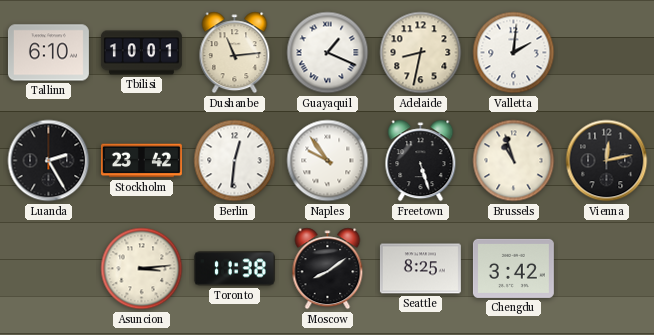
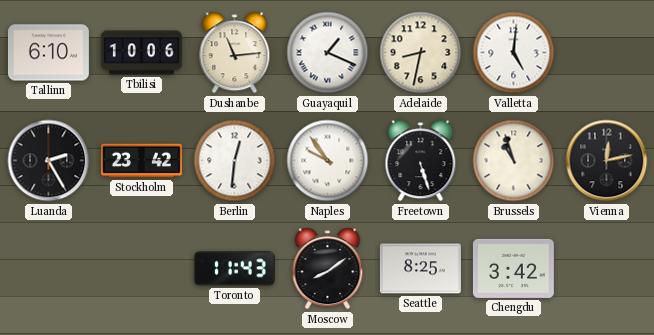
Tbilisi: 10:01 -> 10:06
Valletta: 2:01 -> 5:01
Asuncion: 3:14 -> none
Toronto: 11:38 -> 11:43
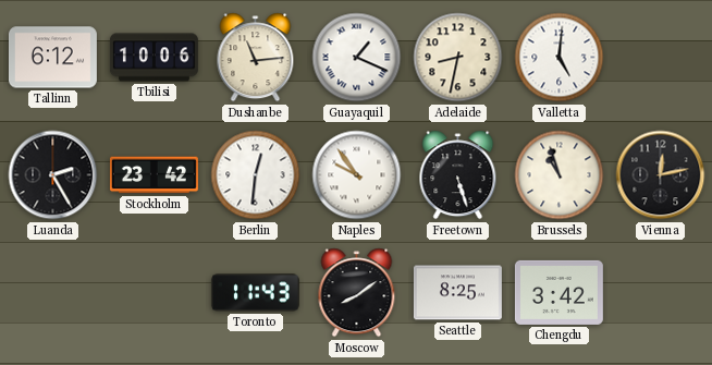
Tallinn: 6:10 -> 6:12
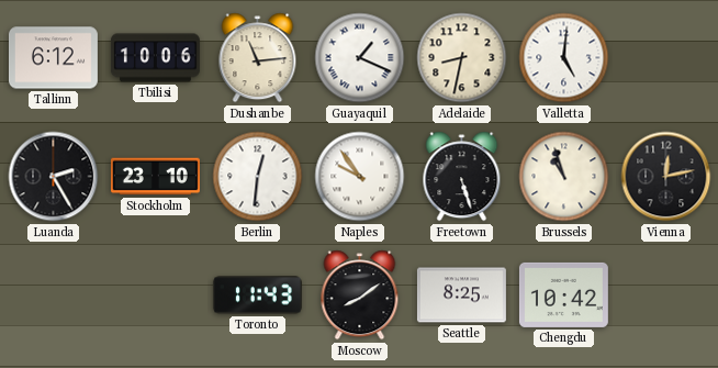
Stockholm: 23:42 -> 23:10
Chengdu: 3:42 -> 10:42
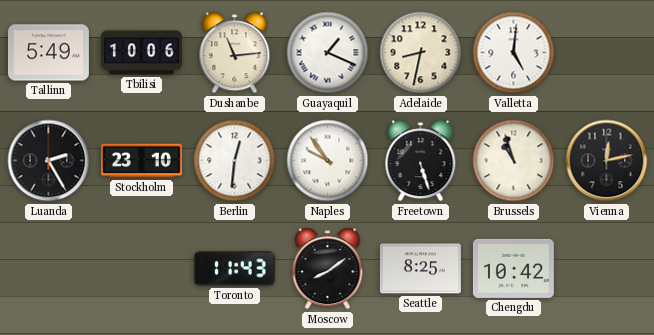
Tallinn: 6:12 -> 5:49
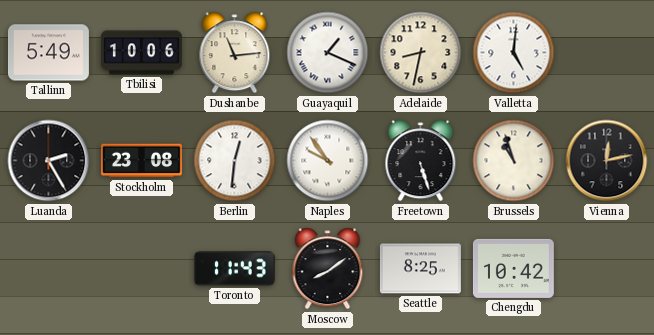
Stockholm: 23:10 -> 23:08
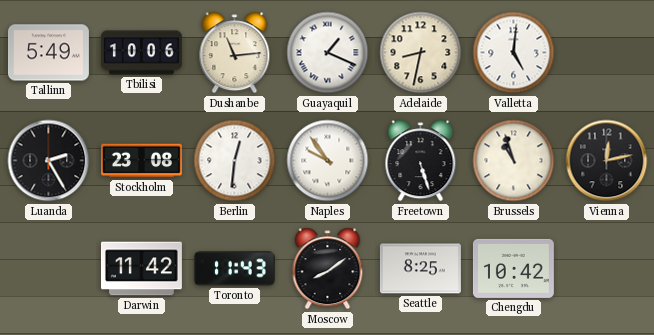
Darwin: none -> 11:42
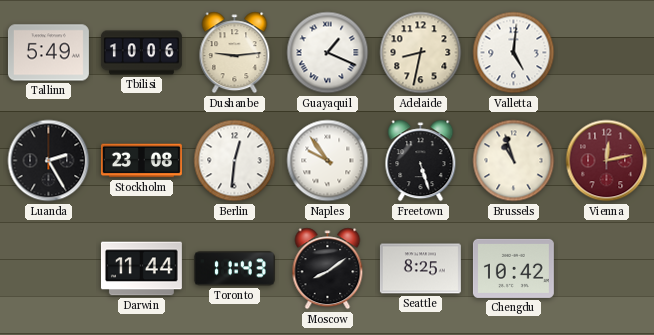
Dushanbe: 11:14 -> 9:14
Vienna dial: black -> burgundy
Darwin: 11:42 -> 11:44
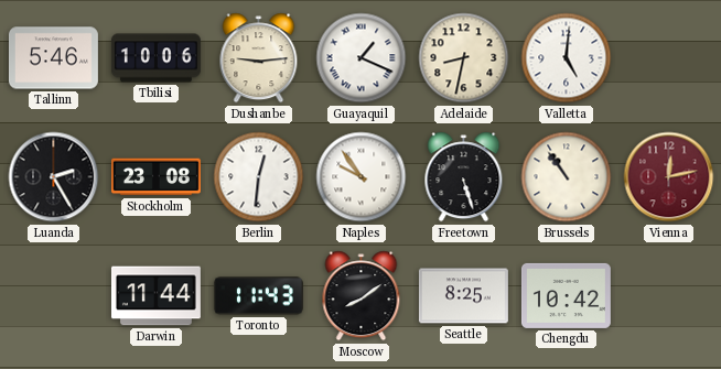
Tallinn: 5:49 -> 5:46
Brussels: 10:57 -> 10:54
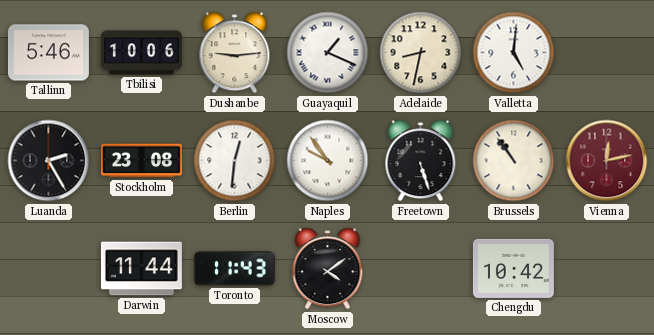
Moscow: 8:09 -> 4:09
Seattle: 8:25 -> none
